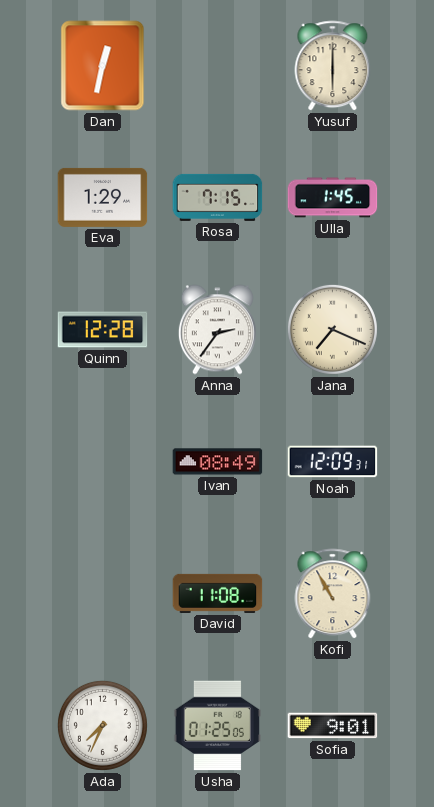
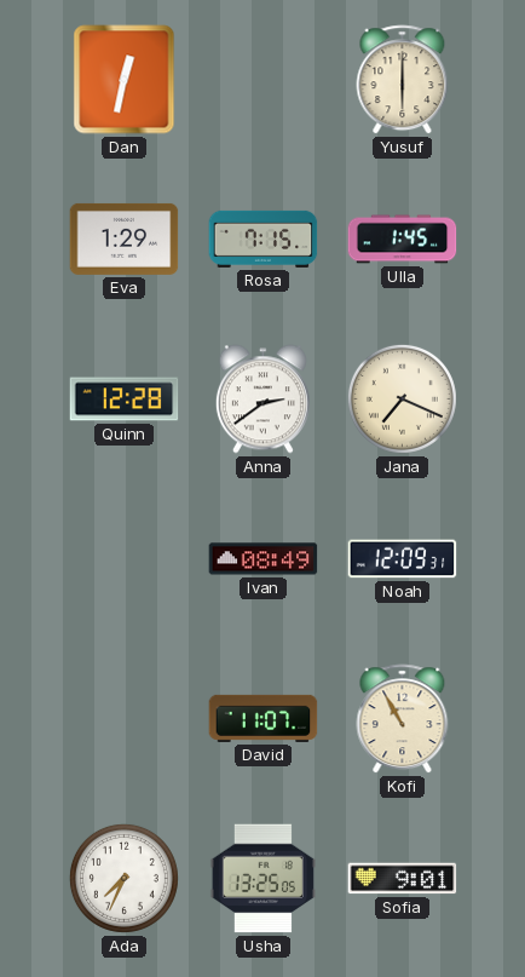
Anna: 2:36 -> 2:39
David: 11:08 -> 11:07
Usha: 01:25 -> 13:25
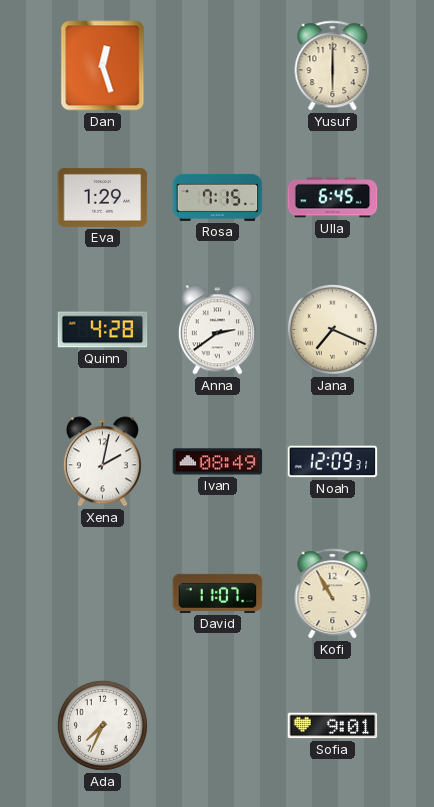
Dan: 12:32 -> 12:27
Ulla: 1:45 -> 6:45
Quinn: 12:28 -> 4:28
Xena: none -> 2:02
Usha: 13:25 -> none
